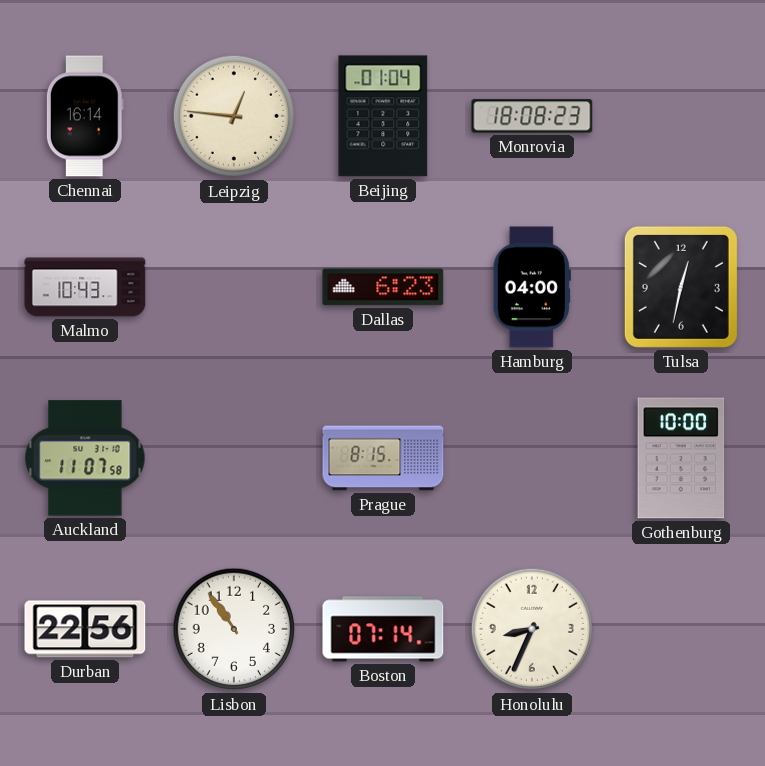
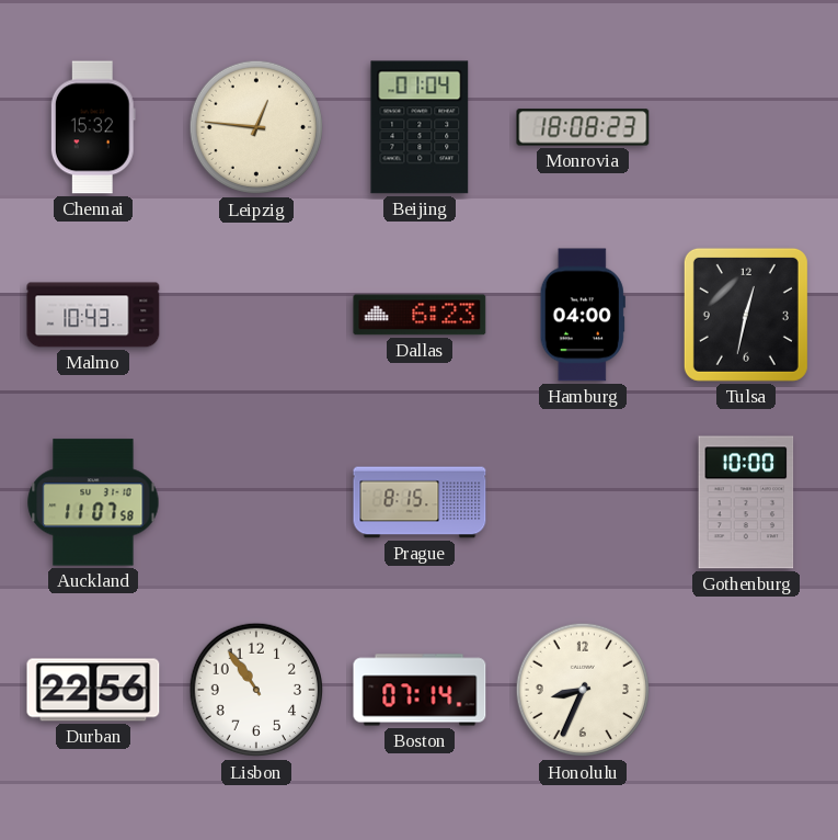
Chennai: 16:14 -> 15:32
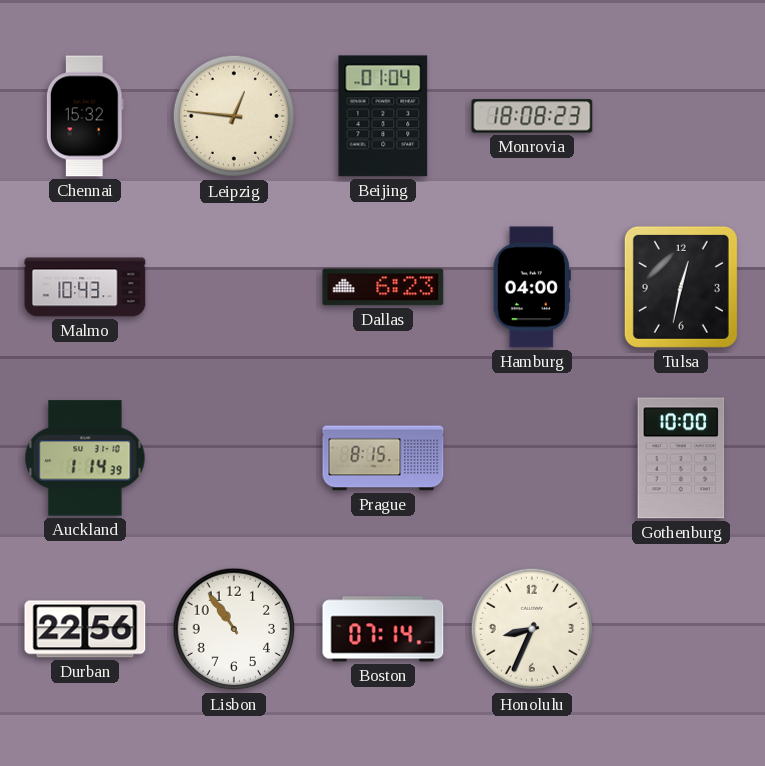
Auckland: 11:07 -> 1:14
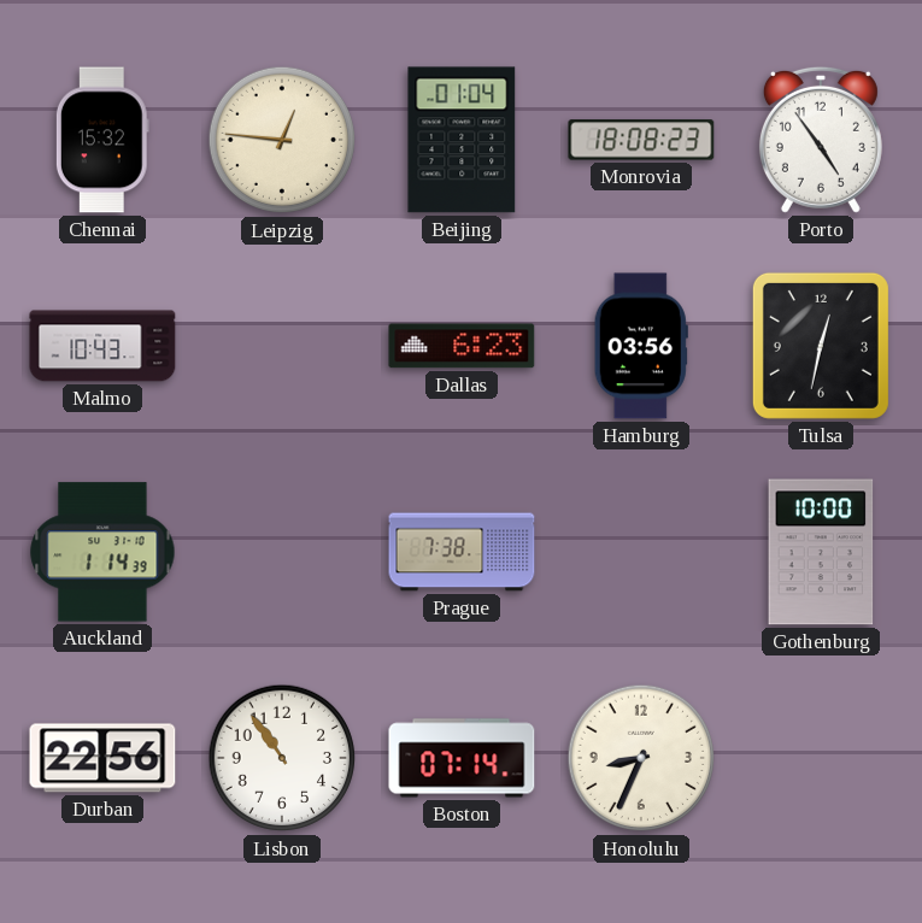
Porto: none -> 4:54
Hamburg: 04:00 -> 03:56
Prague: 8:15 -> 7:38
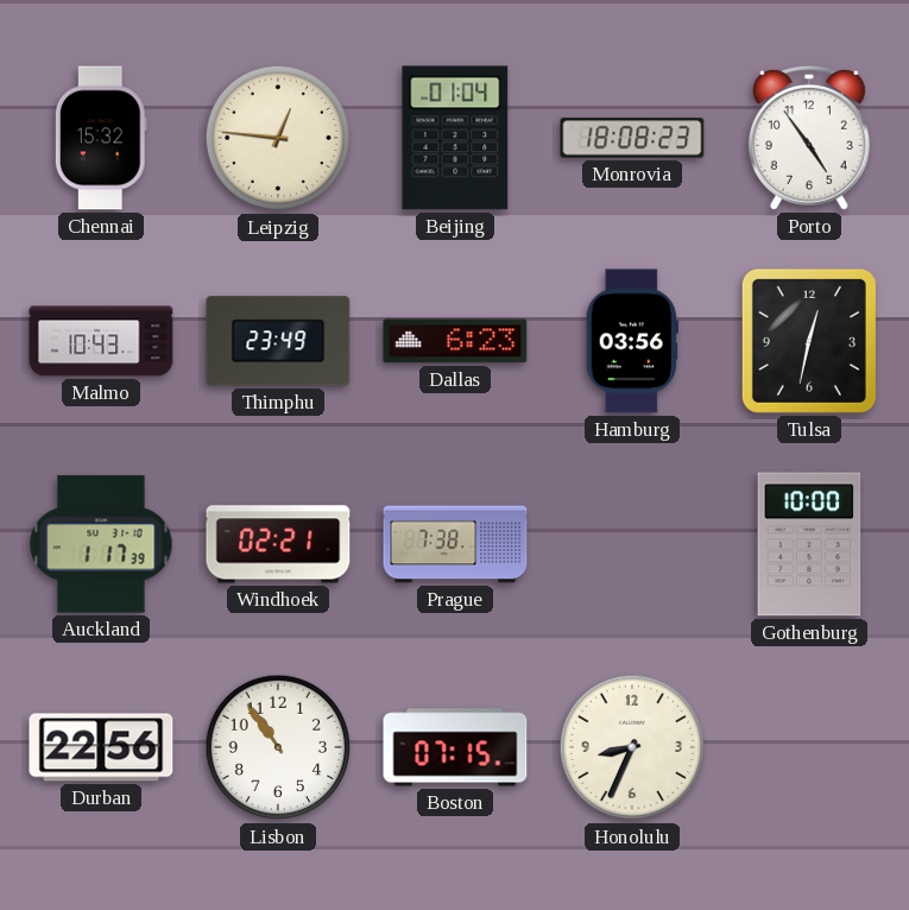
Thimphu: none -> 23:49
Auckland: 1:14 -> 1:17
Windhoek: none -> 02:21
Boston: 07:14 -> 07:15
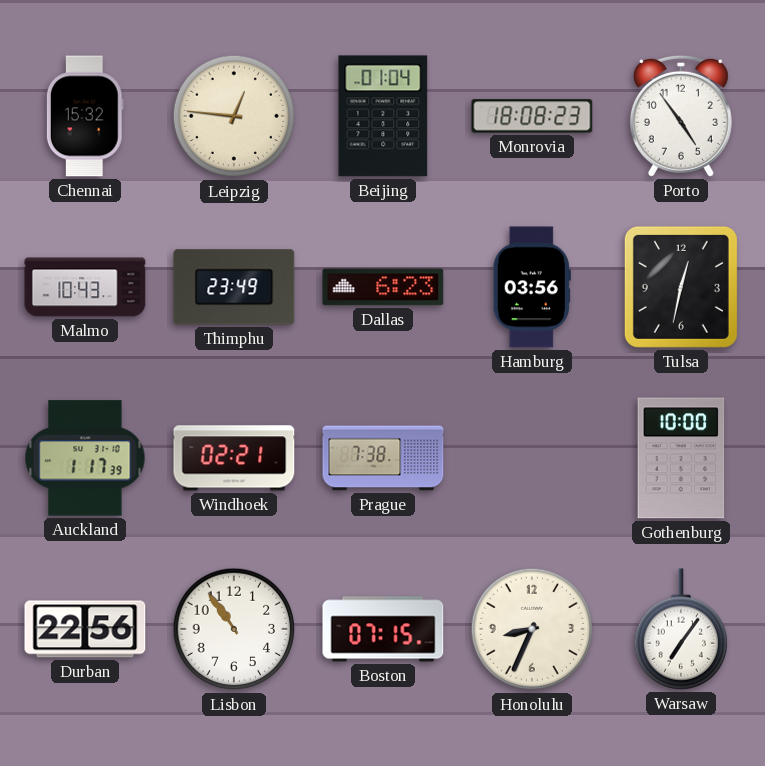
Warsaw: none -> 7:06
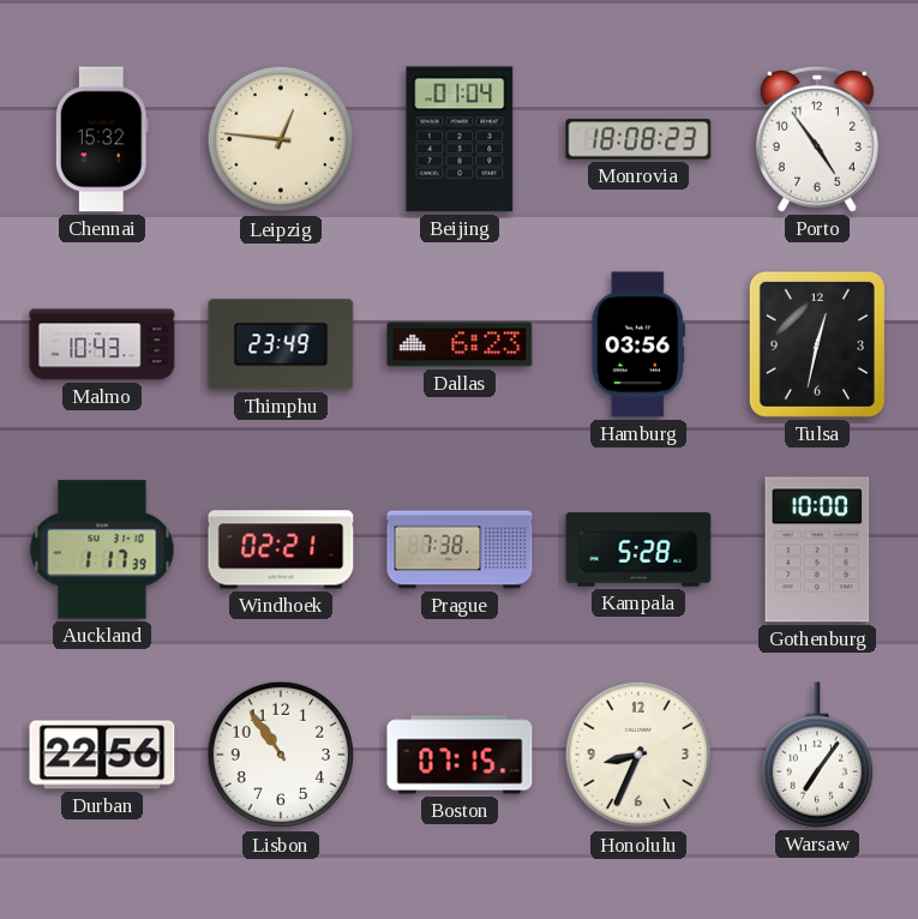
Kampala: none -> 5:28
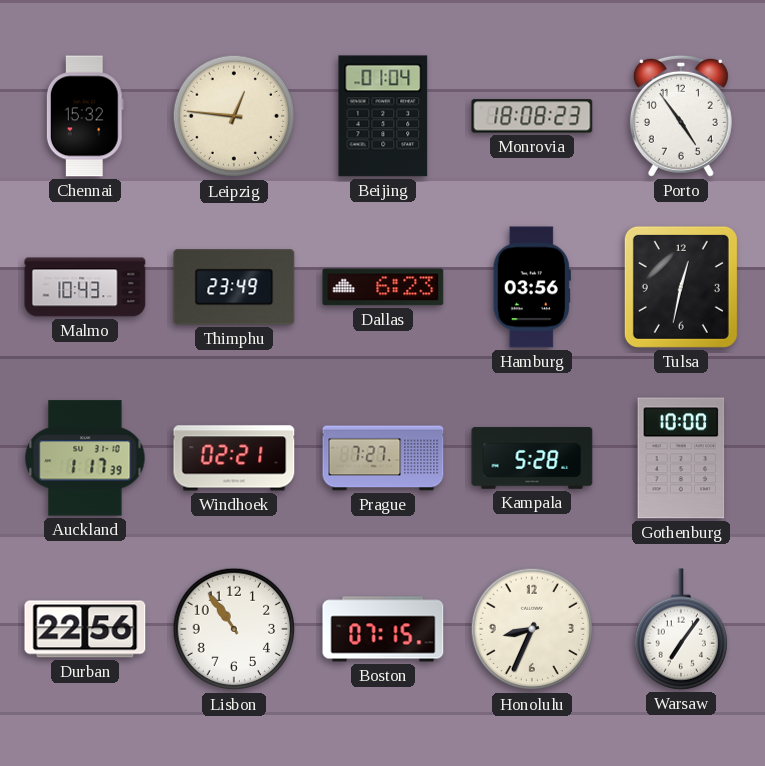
Prague: 7:38 -> 7:27
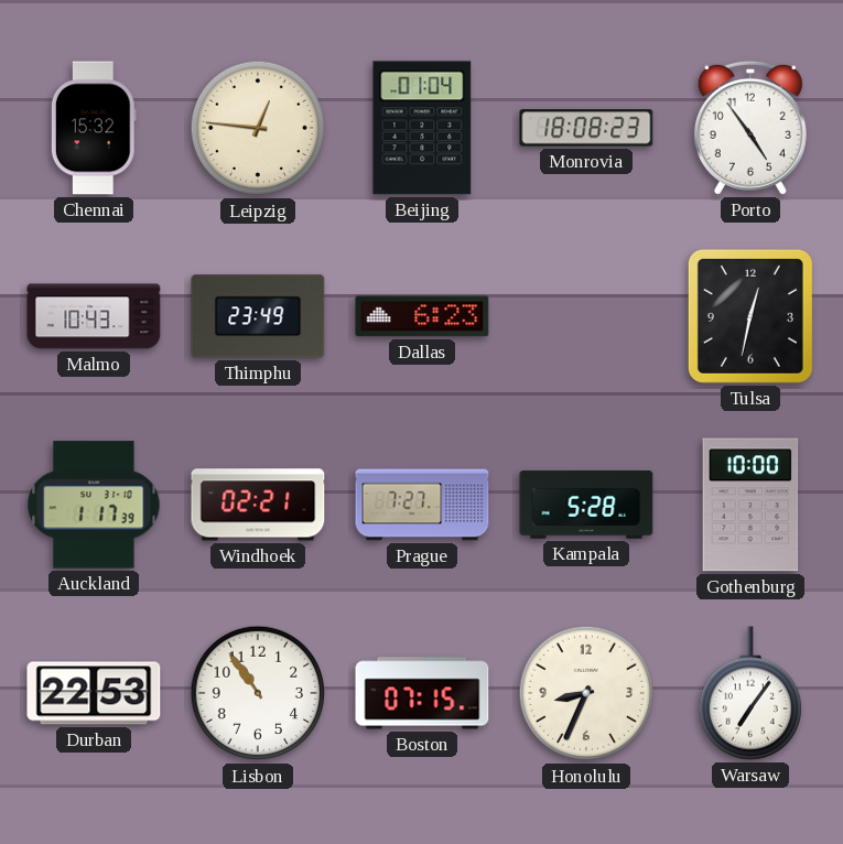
Hamburg: 03:56 -> none
Durban: 22:56 -> 22:53
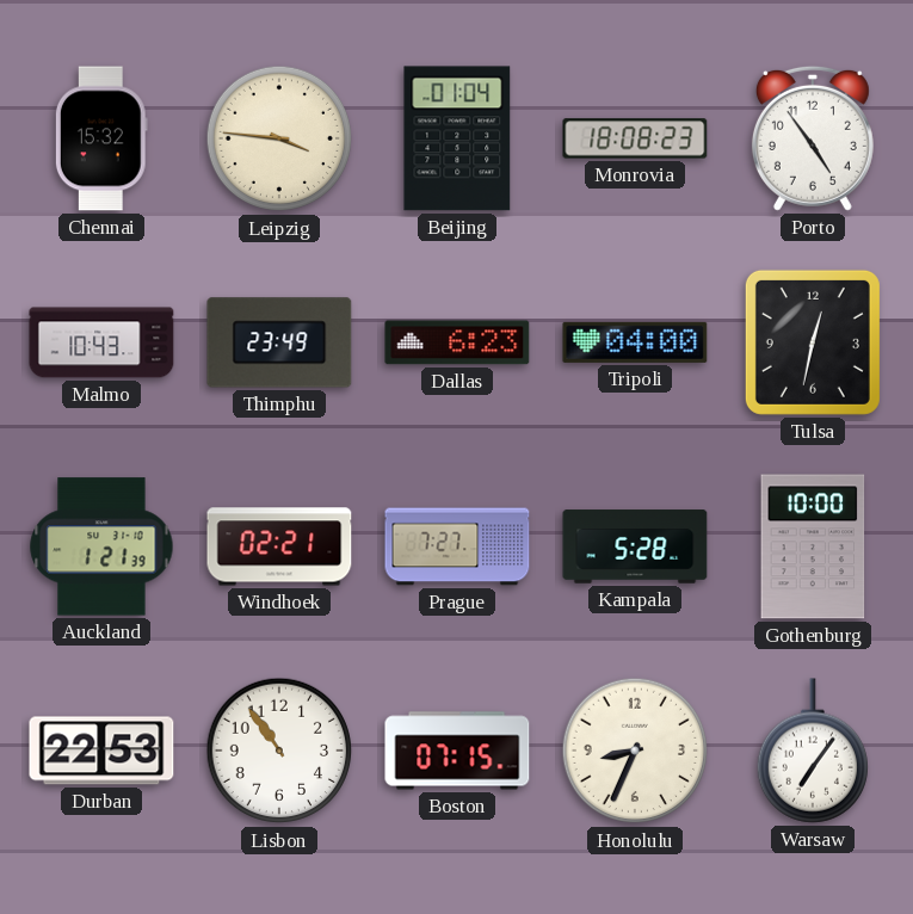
Leipzig: 12:46 -> 3:46
Tripoli: none -> 04:00
Auckland: 1:17 -> 1:21
